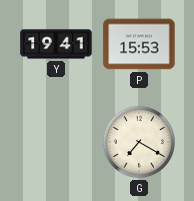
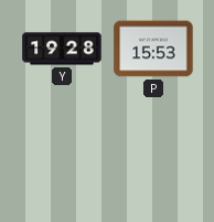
Y: 19:41 -> 19:28
G: 7:20 -> none
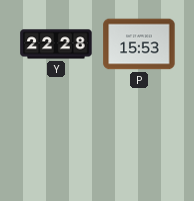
Y: 19:28 -> 22:28
